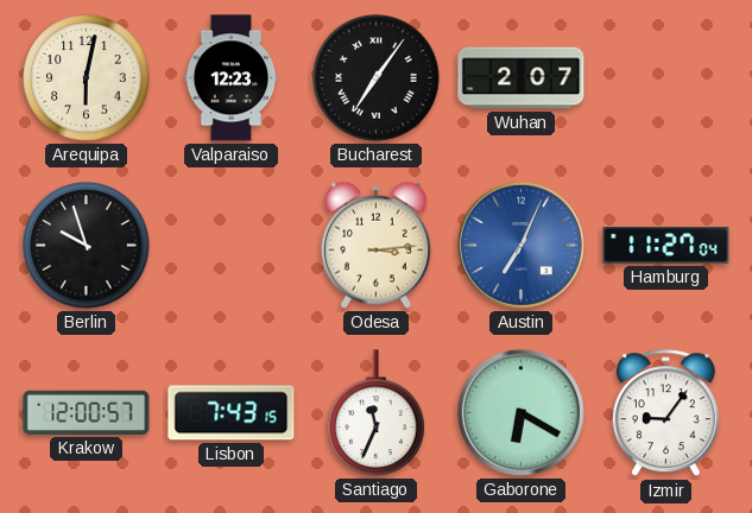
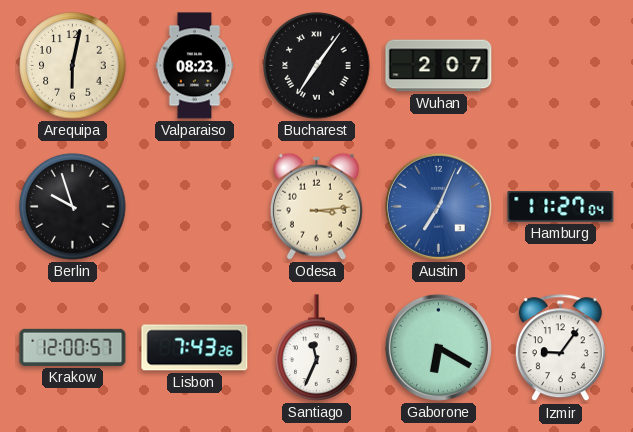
Valparaiso: 12:23 -> 08:23
Lisbon: 7:43:15 -> 7:43:26
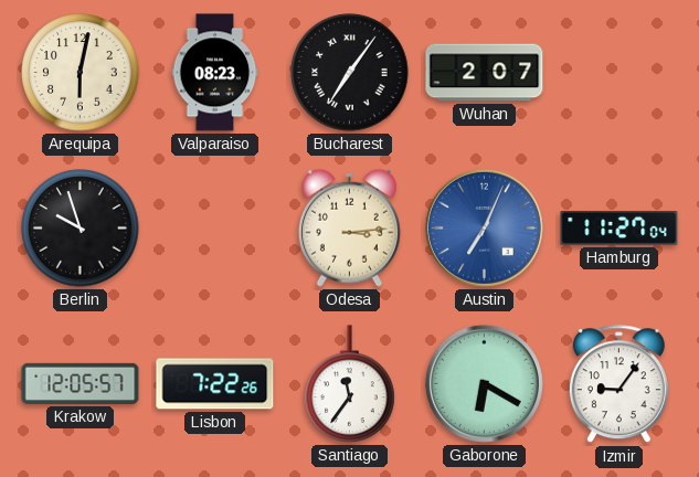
Krakow: 12:00 -> 12:05
Lisbon: 7:43 -> 7:22
Santiago: 11:34 -> 11:36
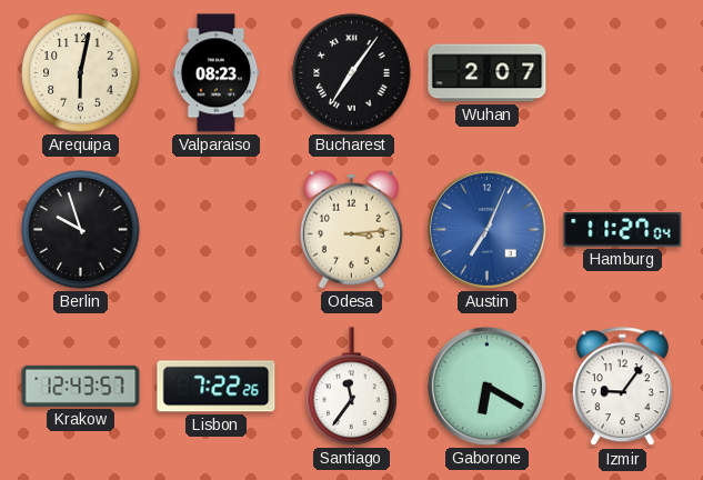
Krakow: 12:05 -> 12:43
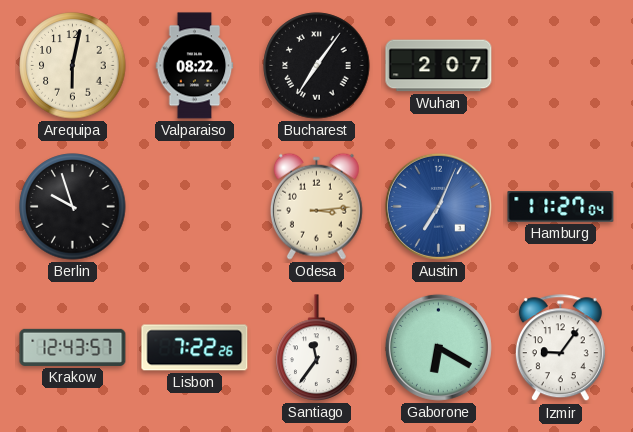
Valparaiso: 08:23 -> 08:22
